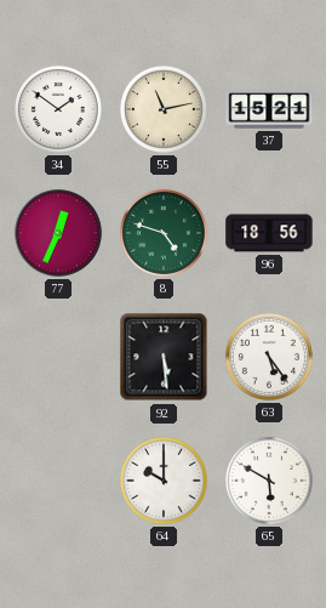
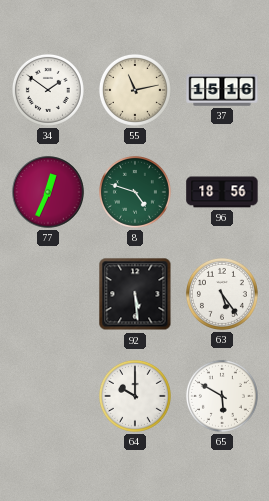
37: 15:21 -> 15:16
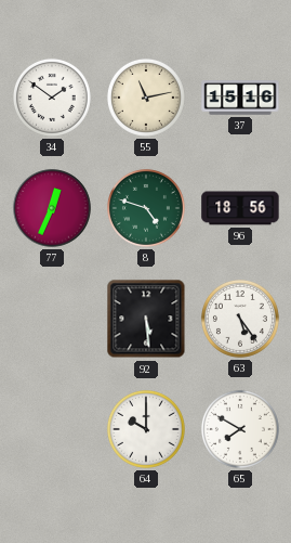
65: 5:50 -> 7:50
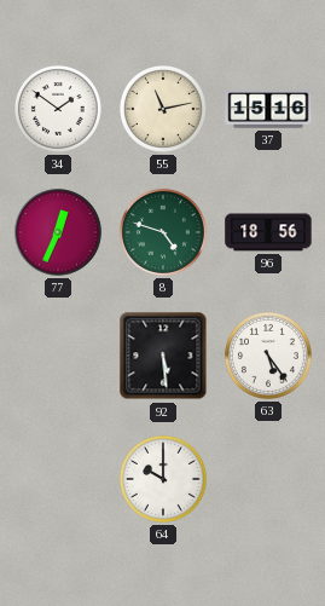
65: 7:50 -> none
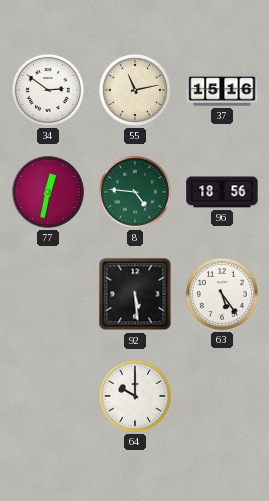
34: 1:51 -> 2:51
77: 12:34 -> 12:32
8: 4:48 -> 4:46
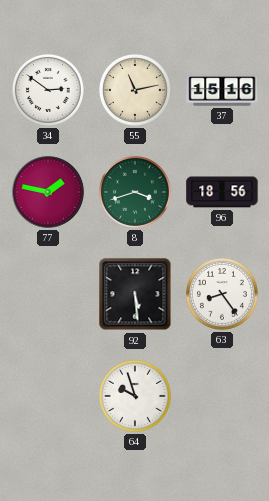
77: 12:32 -> 1:47
8: 4:46 -> 3:42
63: 5:24 -> 8:24
64: 10:00 -> 9:57
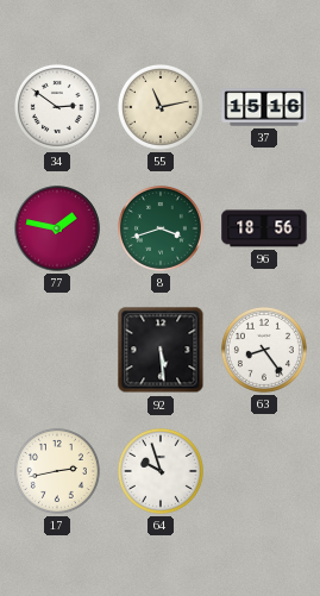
17: none -> 2:43
